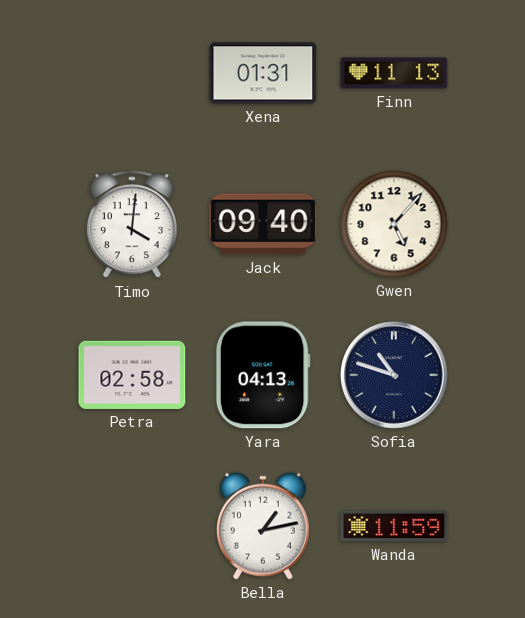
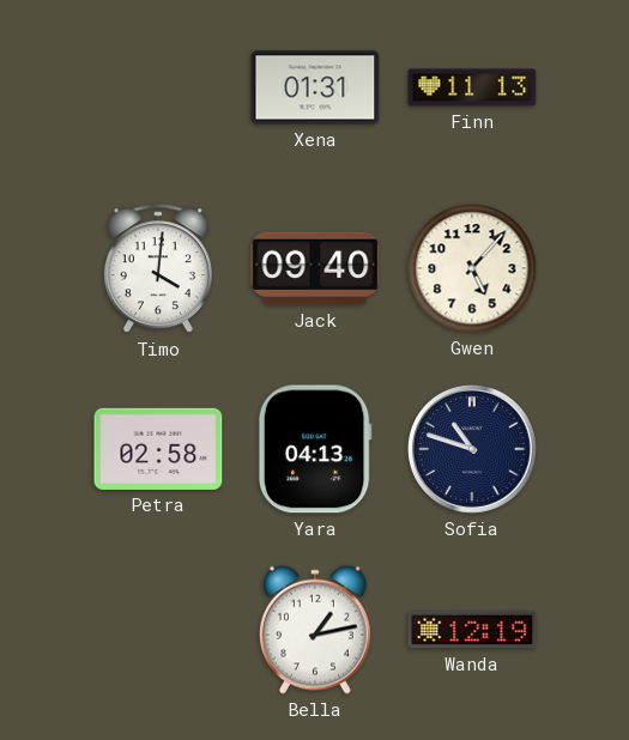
Wanda: 11:59 -> 12:19
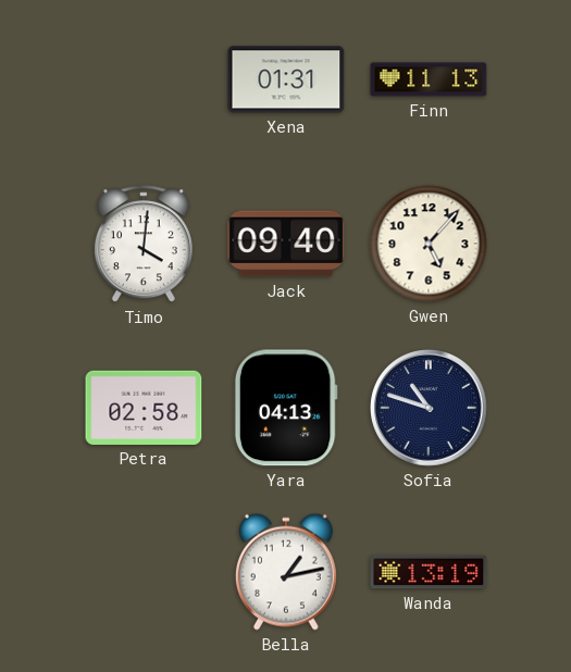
Wanda: 12:19 -> 13:19
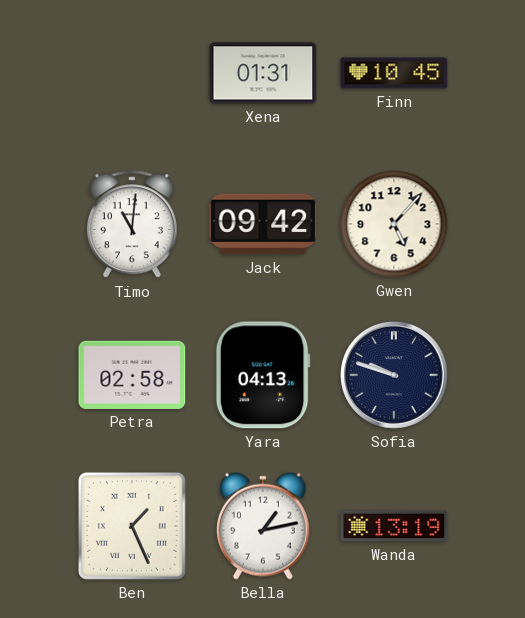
Finn: 11:13 -> 10:45
Timo: 4:01 -> 11:01
Jack: 09:40 -> 09:42
Sofia: 10:48 -> 9:48
Ben: none -> 1:26
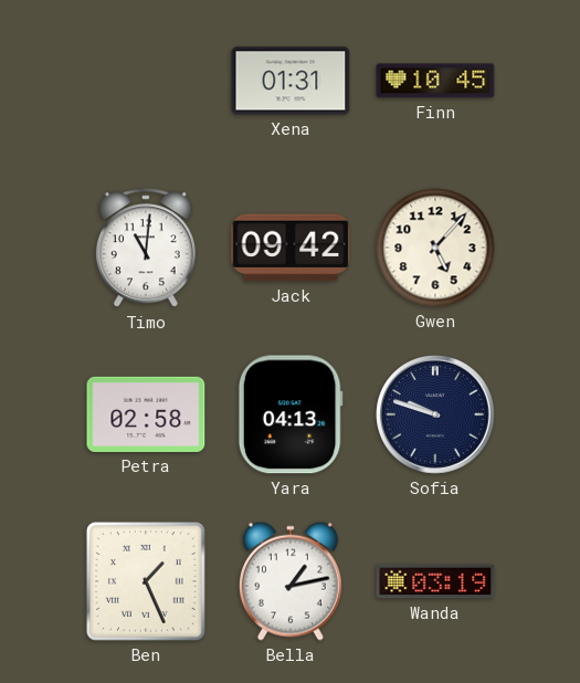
Wanda: 13:19 -> 03:19
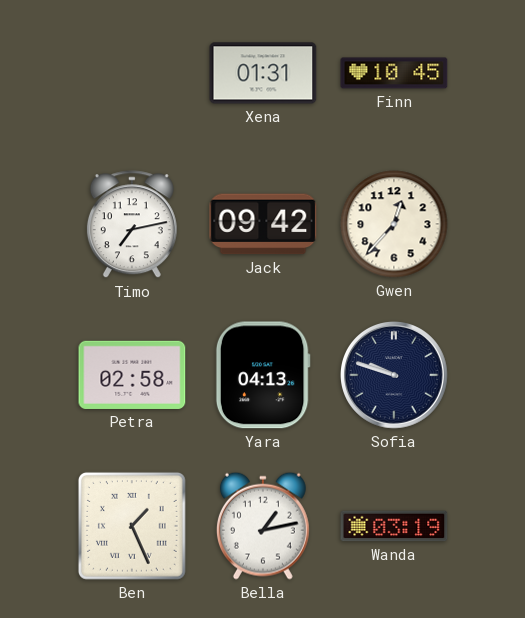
Timo: 11:01 -> 7:13
Gwen: 5:07 -> 12:37
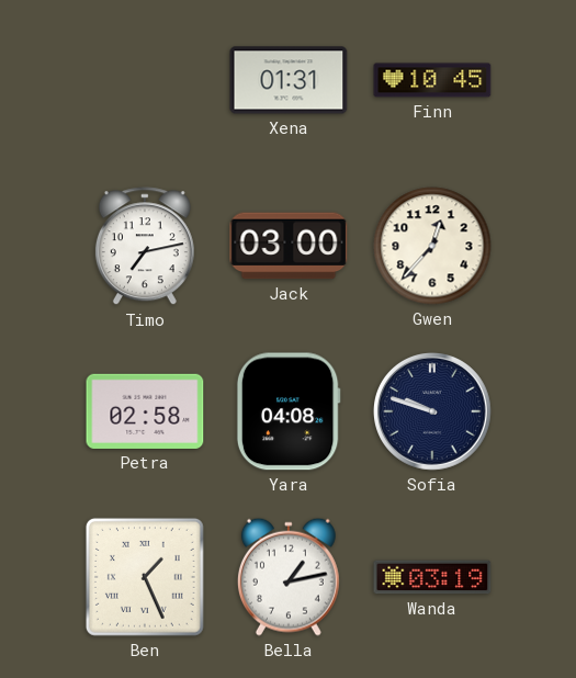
Jack: 09:42 -> 03:00
Yara: 04:13 -> 04:08
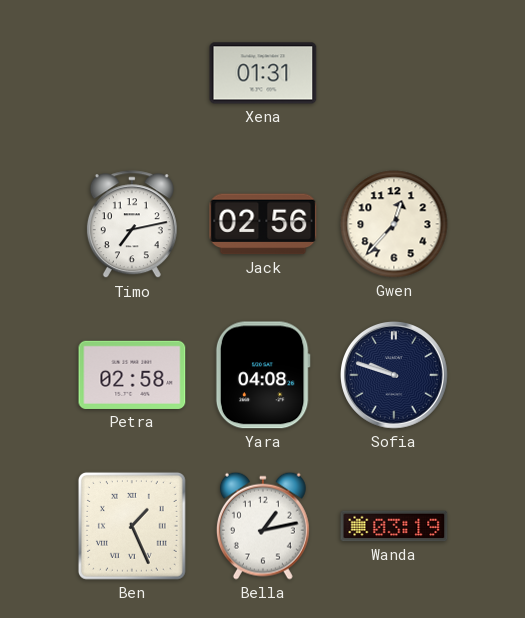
Finn: 10:45 -> none
Jack: 03:00 -> 02:56
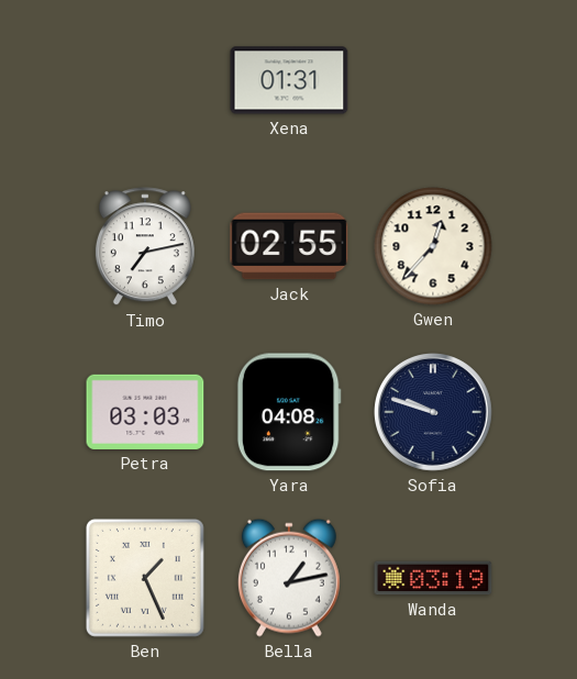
Jack: 02:56 -> 02:55
Petra: 02:58 -> 03:03
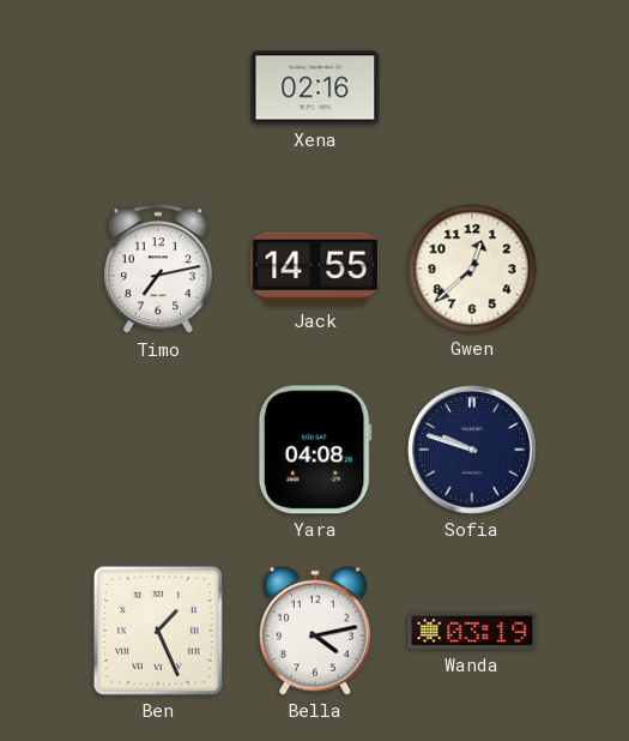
Xena: 01:31 -> 02:16
Jack: 02:55 -> 14:55
Gwen: 12:37 -> 12:38
Petra: 03:03 -> none
Bella: 1:13 -> 4:13
